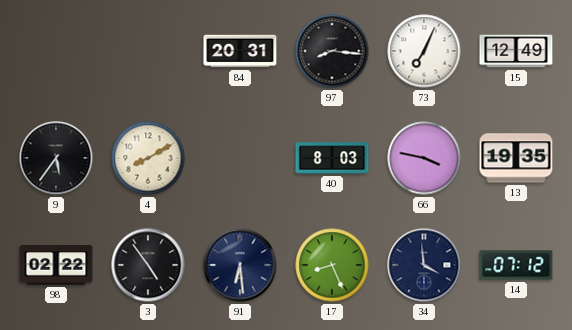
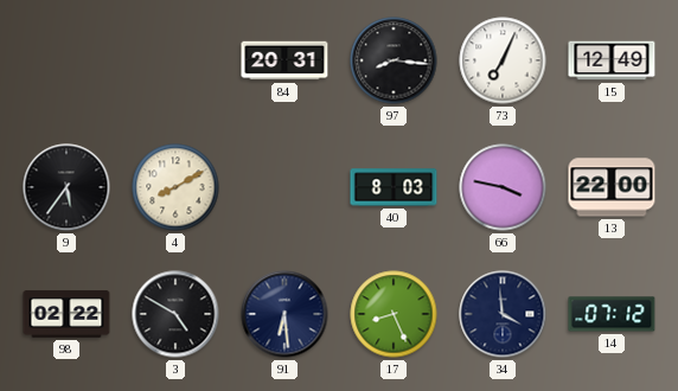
13: 19:35 -> 22:00
3: 4:54 -> 4:50
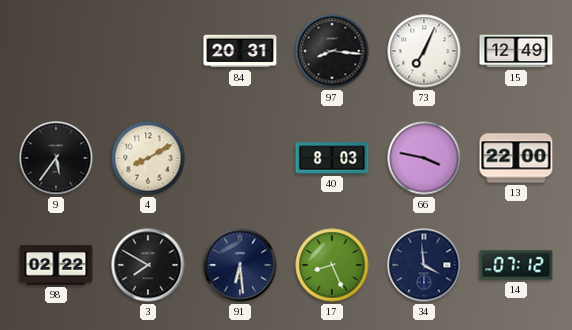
3: 4:50 -> 7:50
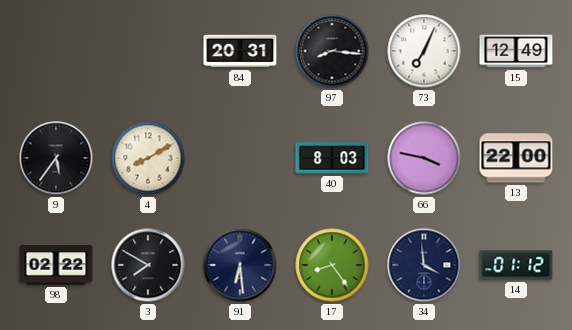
17: 8:26 -> 8:24
14: 07:12 -> 01:12
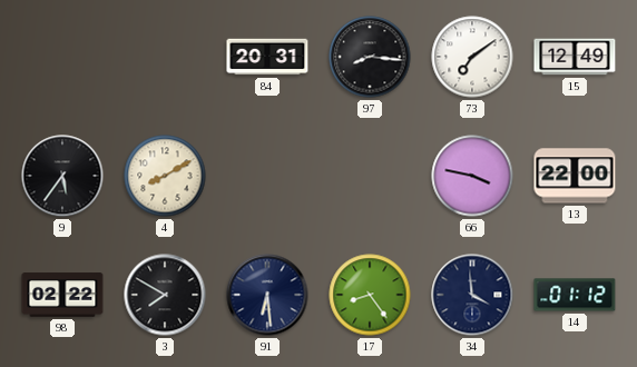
73: 7:04 -> 7:09
40: 8:03 -> none
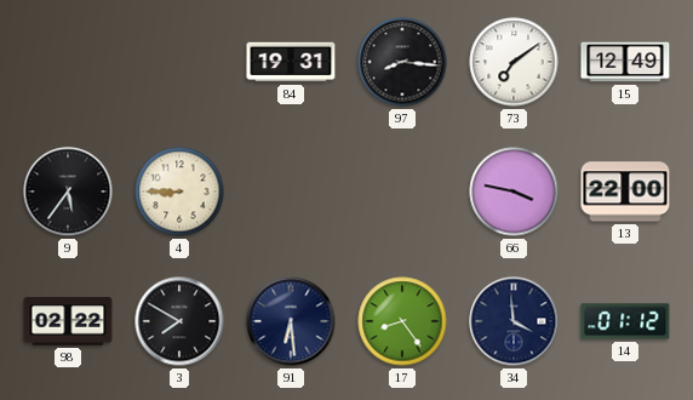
84: 20:31 -> 19:31
4: 8:10 -> 8:45
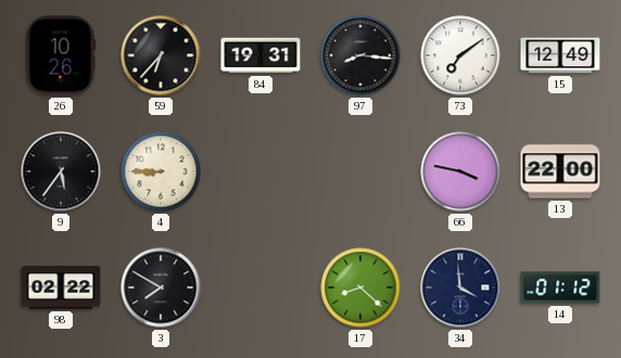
26: none -> 10:26
59: none -> 6:37
91: 6:29 -> none
17: 8:24 -> 8:22
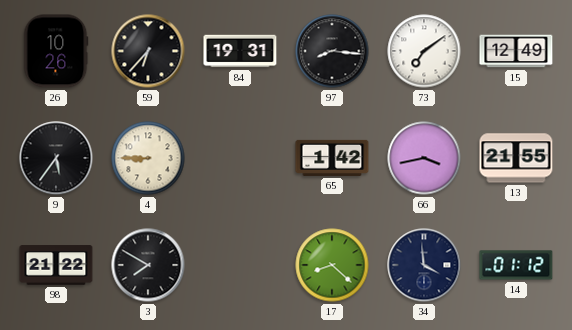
65: none -> 1:42
66: 3:47 -> 3:43
13: 22:00 -> 21:55
98: 02:22 -> 21:22
